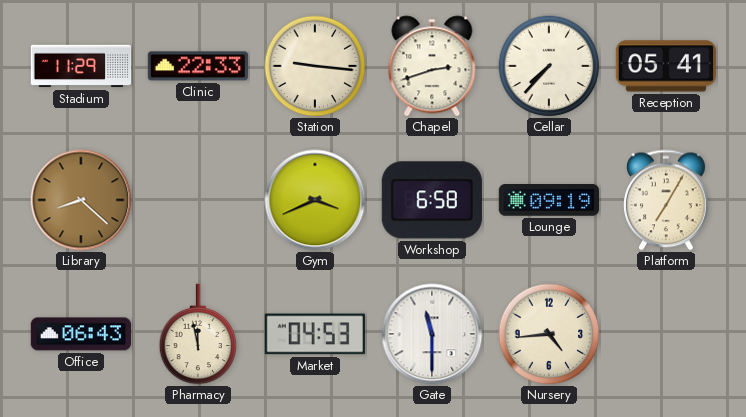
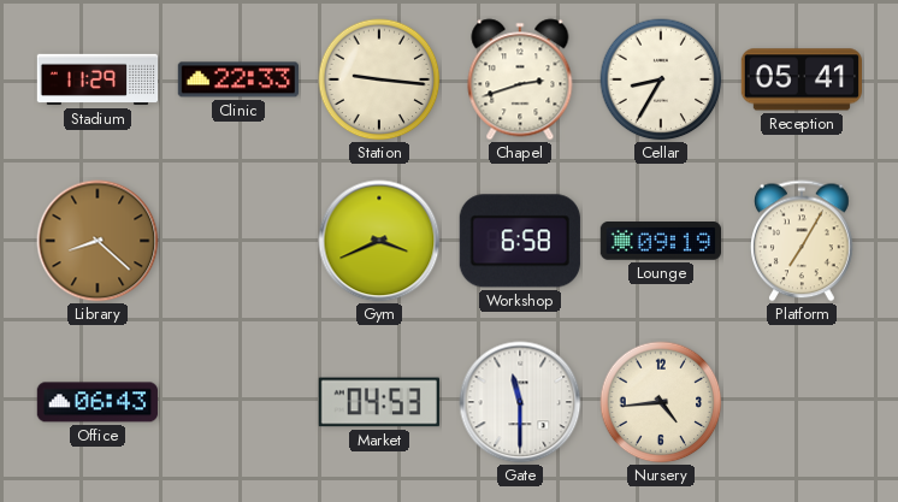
Cellar: 7:37 -> 8:35
Pharmacy: 11:58 -> none
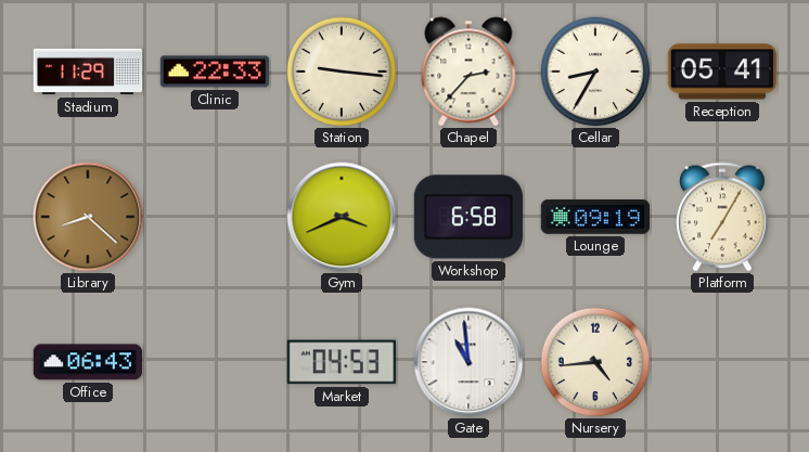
Chapel: 2:42 -> 2:37
Gate: 11:30 -> 10:59
